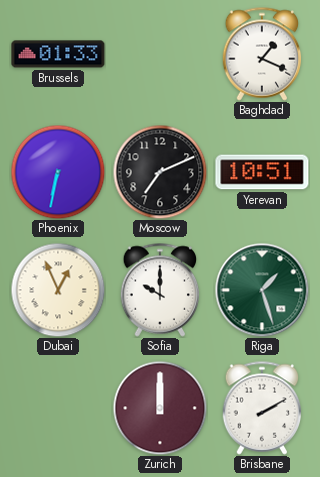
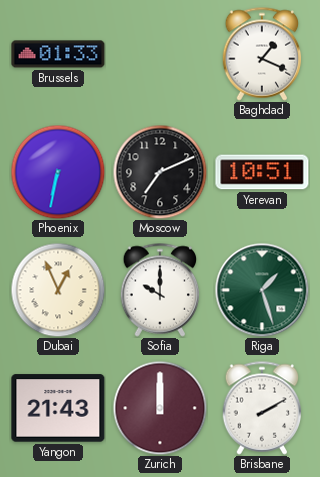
Yangon: none -> 21:43
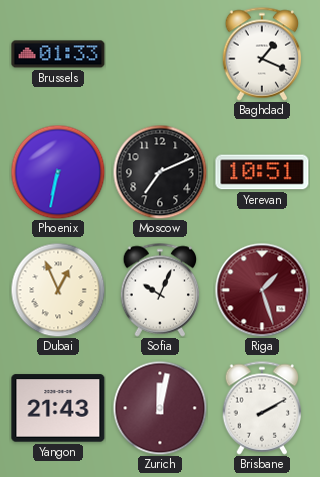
Sofia: 10:00 -> 10:04
Riga dial: green -> burgundy
Zurich: 12:00 -> 12:02
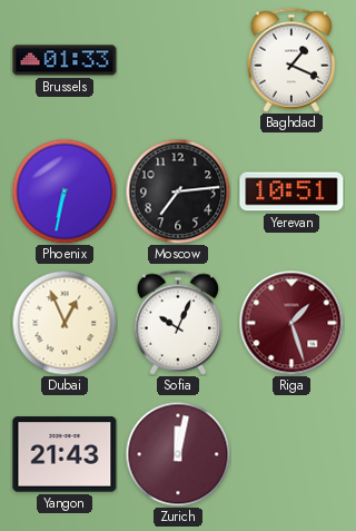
Moscow: 7:11 -> 7:14
Brisbane: 2:10 -> none
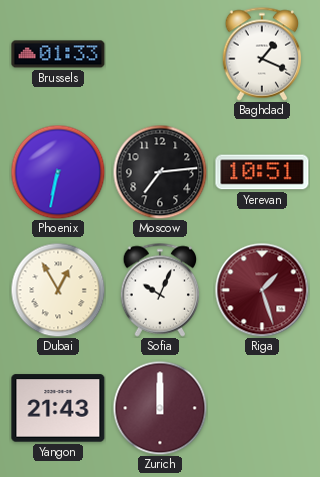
Dubai: 12:56 -> 12:55
Zurich: 12:02 -> 12:00
